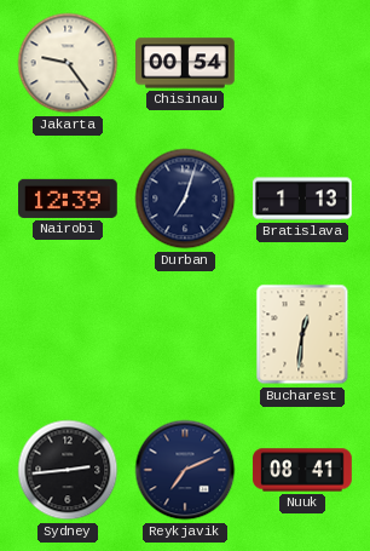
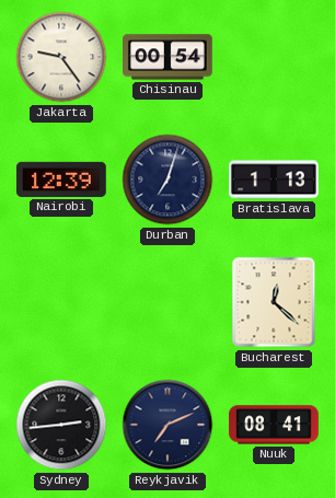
Bucharest: 12:31 -> 12:22
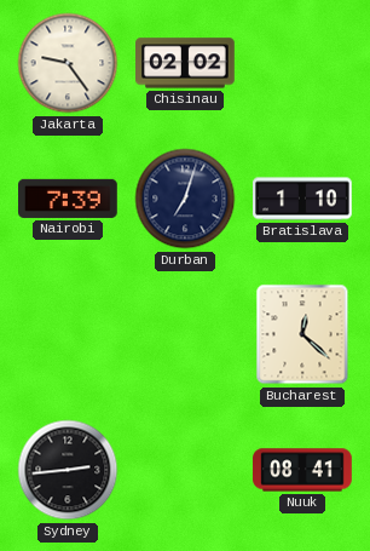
Chisinau: 00:54 -> 02:02
Nairobi: 12:39 -> 7:39
Bratislava: 1:13 -> 1:10
Reykjavik: 7:11 -> none
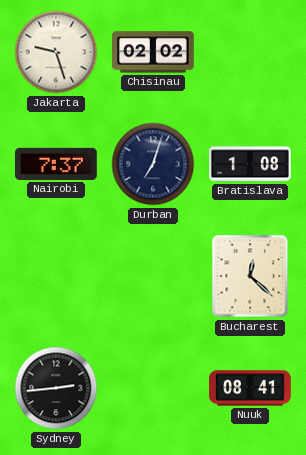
Jakarta: 9:24 -> 9:27
Nairobi: 7:39 -> 7:37
Bratislava: 1:10 -> 1:08
